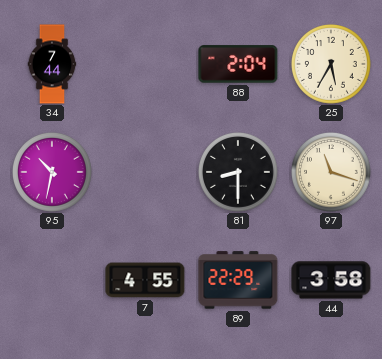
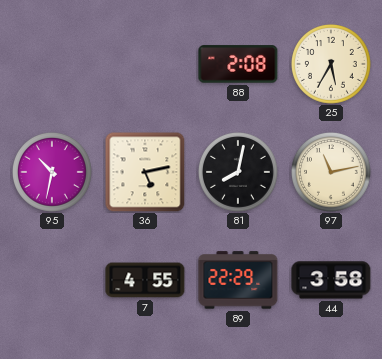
34: 7:44 -> none
88: 2:04 -> 2:08
36: none -> 5:13
81: 8:30 -> 8:02
97: 11:18 -> 11:13
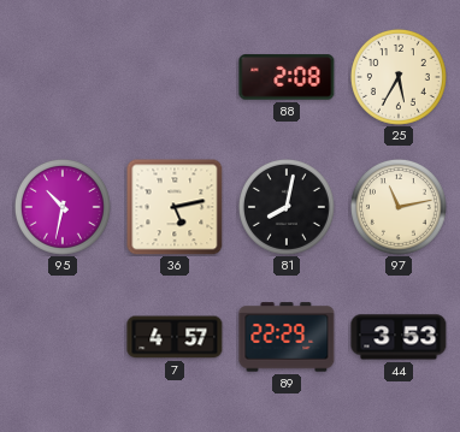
7: 4:55 -> 4:57
44: 3:58 -> 3:53
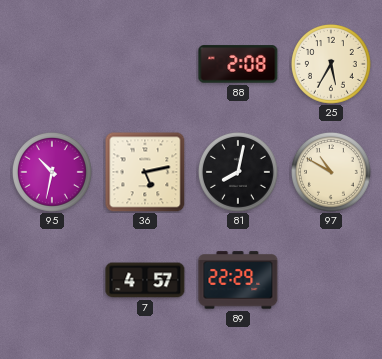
97: 11:13 -> 10:50
44: 3:53 -> none
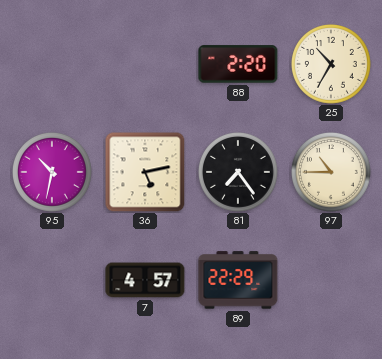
88: 2:08 -> 2:20
25: 5:35 -> 10:35
81: 8:02 -> 7:24
97: 10:50 -> 10:45
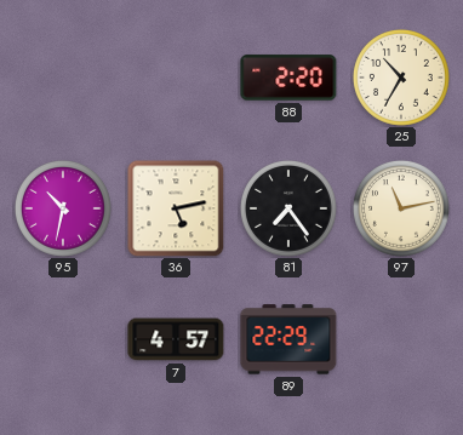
97: 10:45 -> 11:13
